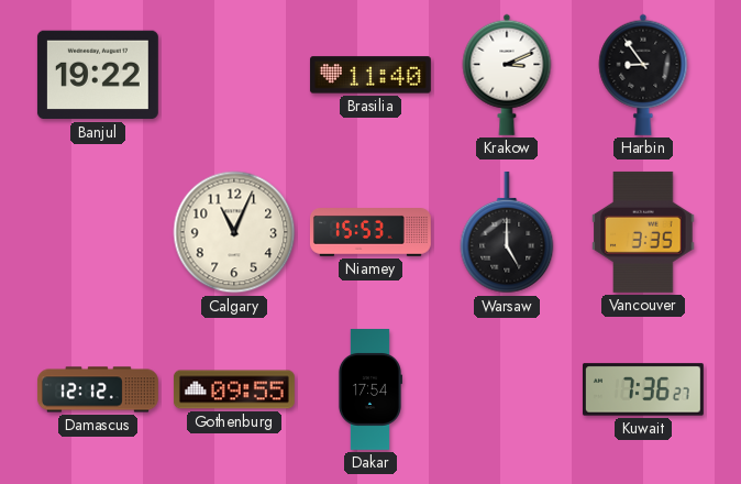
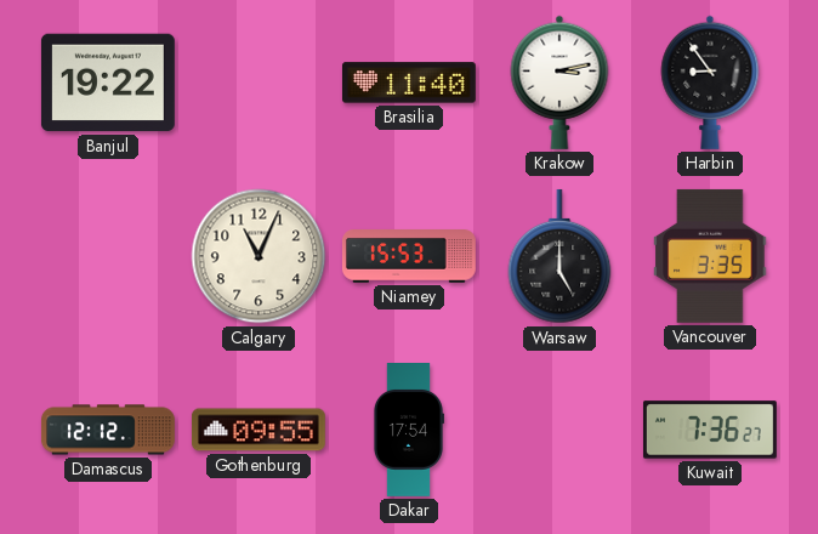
Krakow: 3:11 -> 3:13
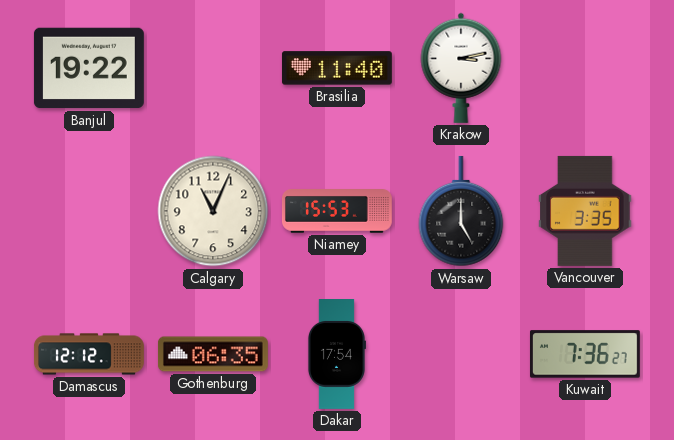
Harbin: 8:54 -> none
Gothenburg: 09:55 -> 06:35
